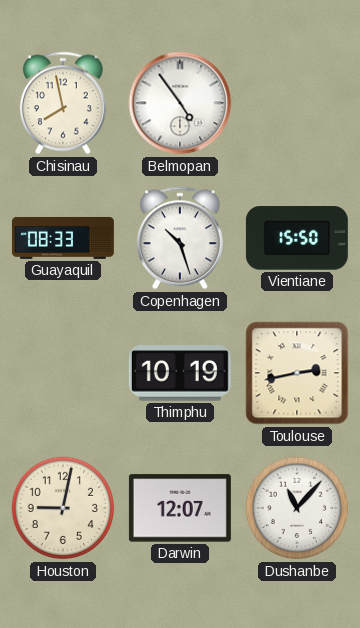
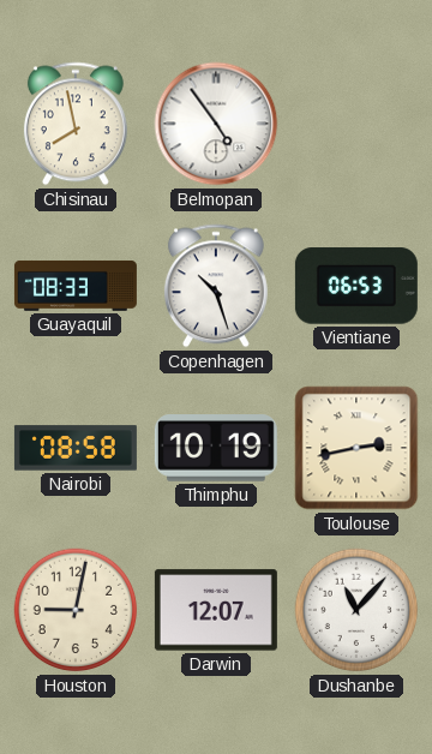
Vientiane: 15:50 -> 06:53
Nairobi: none -> 08:58
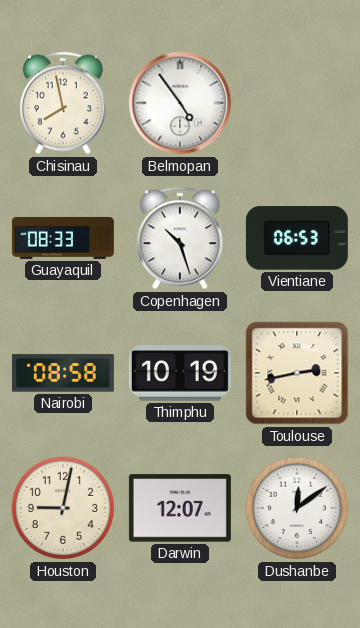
Dushanbe: 11:07 -> 12:09
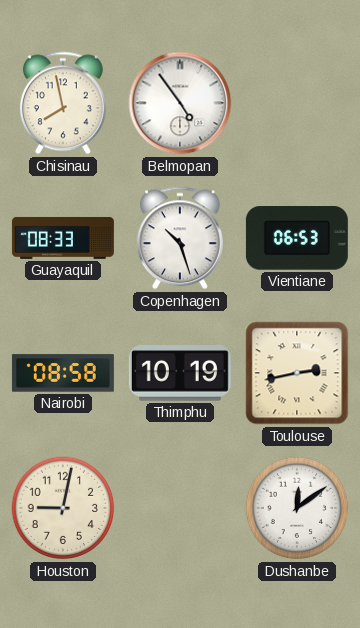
Darwin: 12:07 -> none
